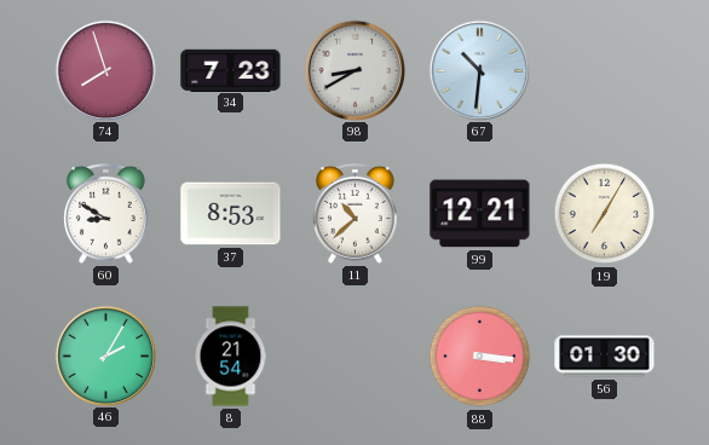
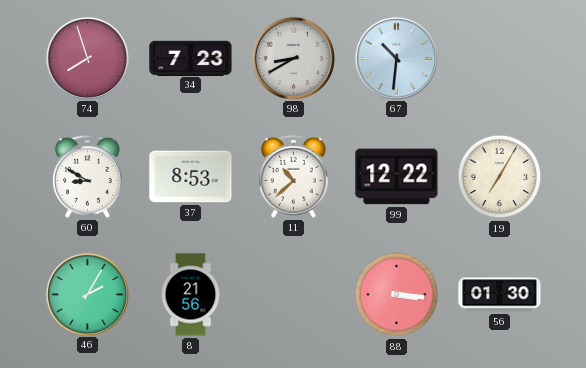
99: 12:21 -> 12:22
8: 21:54 -> 21:56
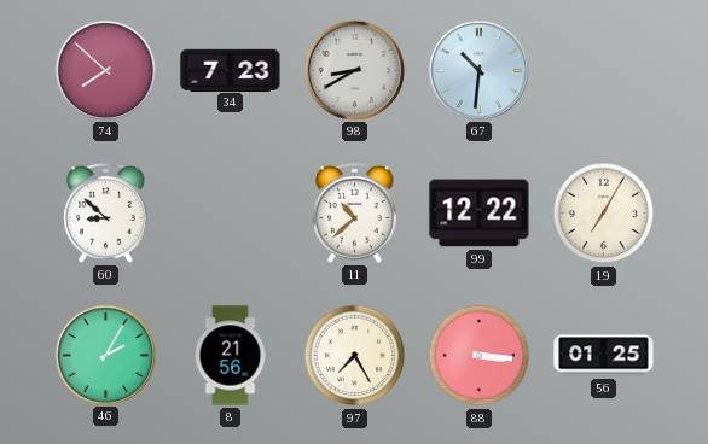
74: 7:57 -> 7:52
60: 8:50 -> 8:52
37: 8:53 -> none
97: none -> 7:25
56: 01:30 -> 01:25
